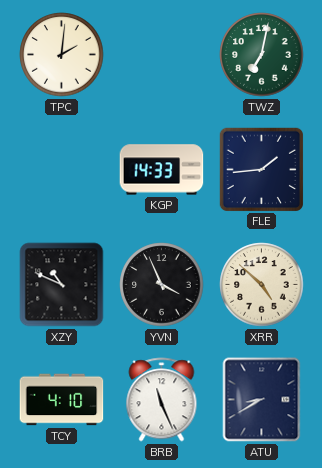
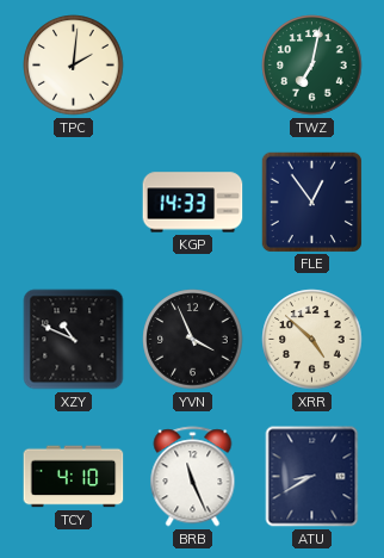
FLE: 1:44 -> 12:54
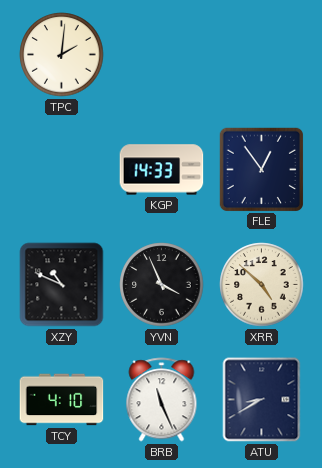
TWZ: 7:02 -> none
